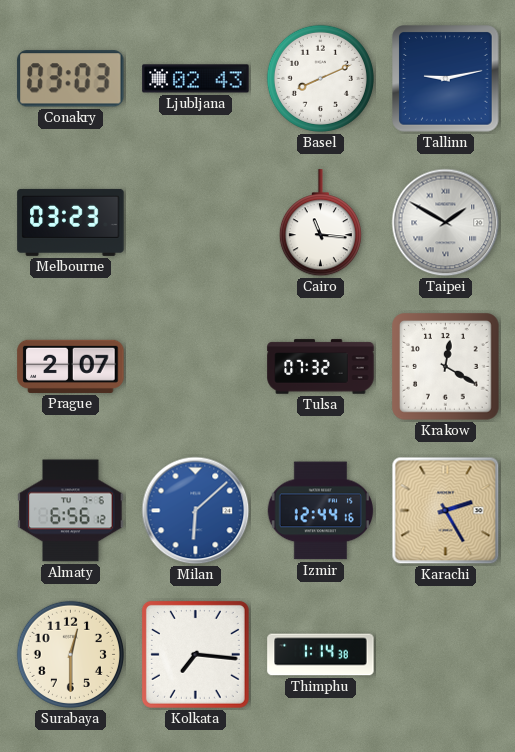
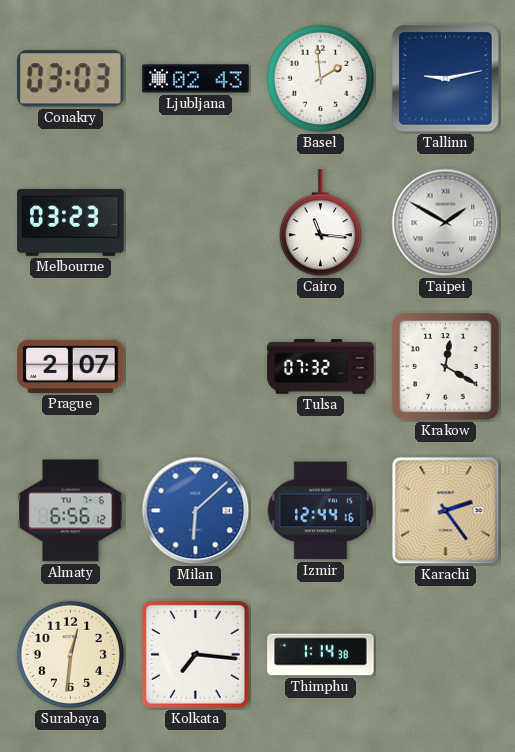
Basel: 8:11 -> 1:59
Karachi: 2:25 -> 2:24
Surabaya: 12:30 -> 12:31
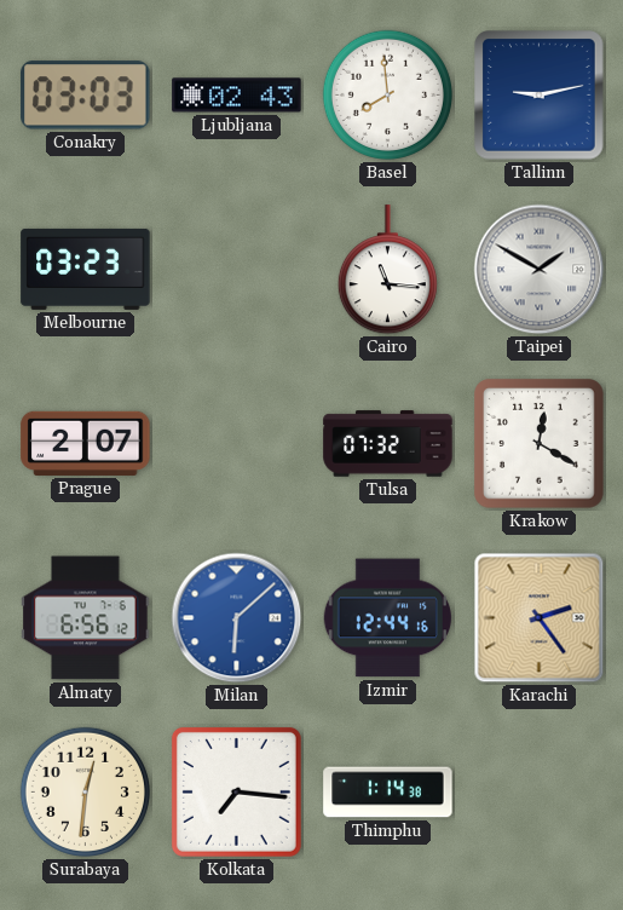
Basel: 1:59 -> 7:59
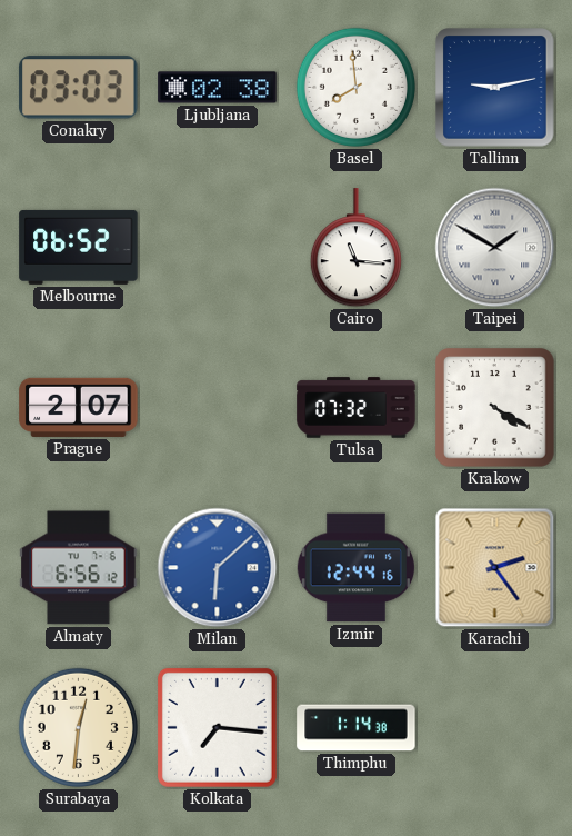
Ljubljana: 02:43 -> 02:38
Melbourne: 03:23 -> 06:52
Krakow: 12:20 -> 4:20
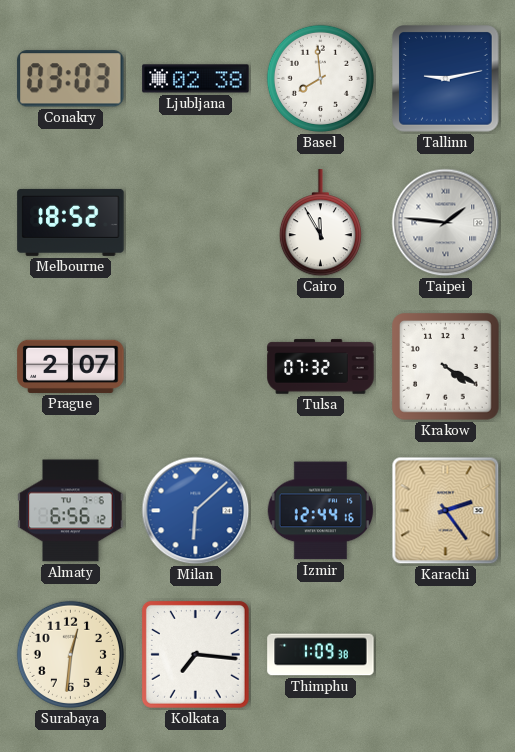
Melbourne: 06:52 -> 18:52
Cairo: 11:16 -> 11:55
Taipei: 1:50 -> 1:46
Thimphu: 1:14 -> 1:09
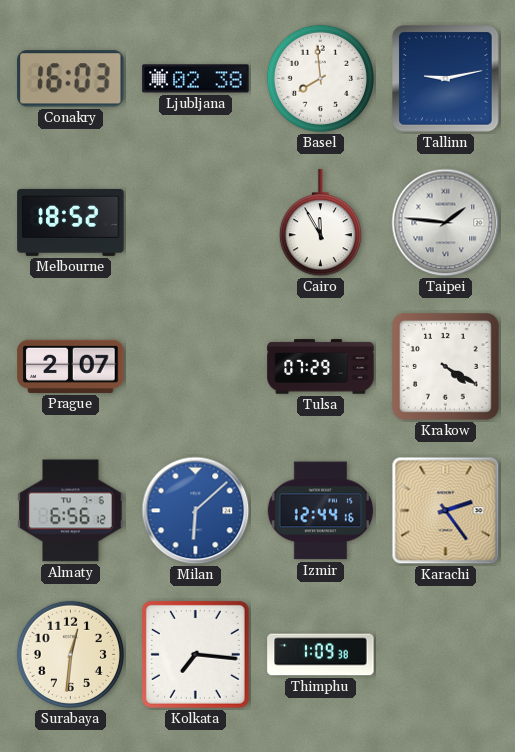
Conakry: 03:03 -> 16:03
Tulsa: 07:32 -> 07:29
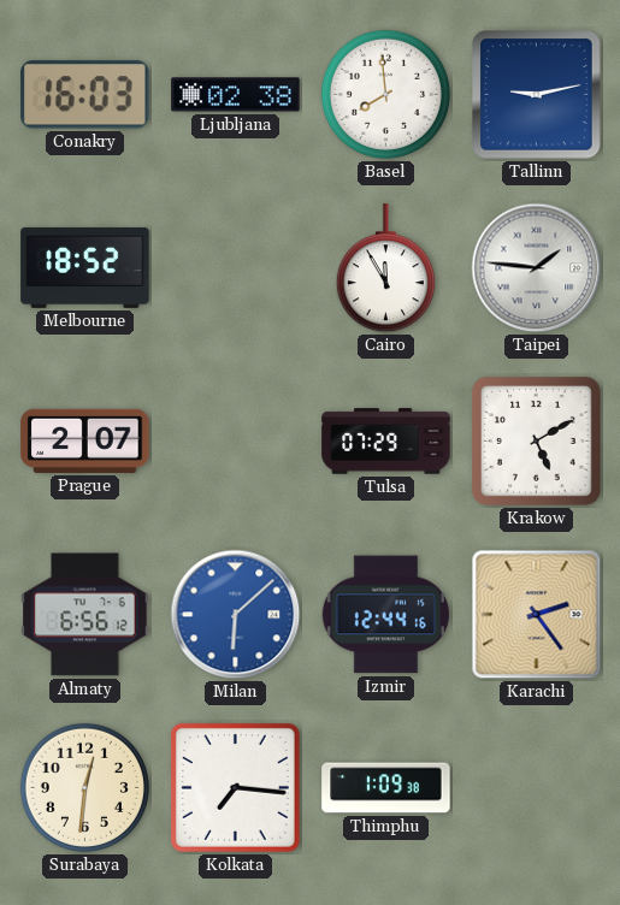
Krakow: 4:20 -> 5:10
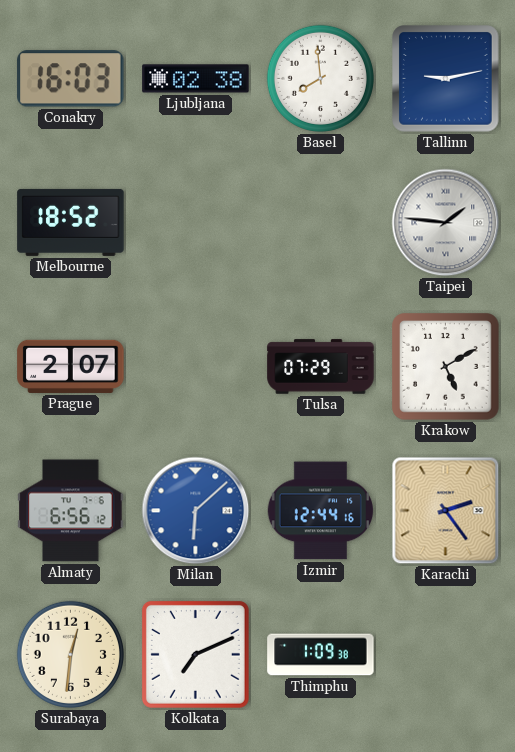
Cairo: 11:55 -> none
Kolkata: 7:16 -> 7:11
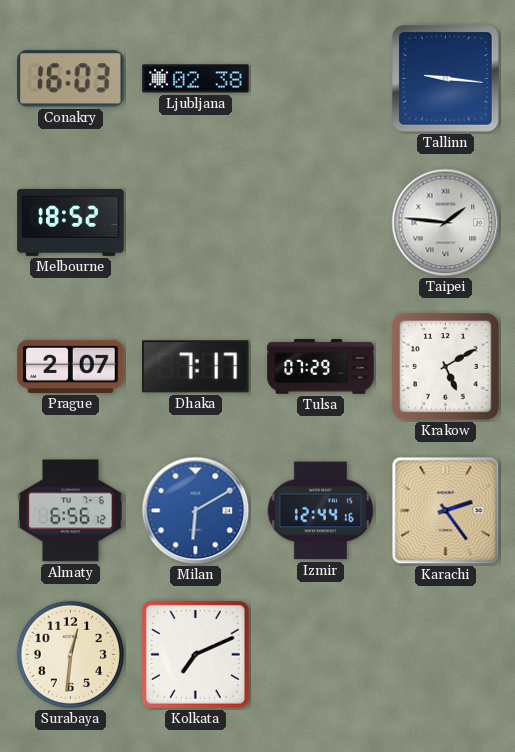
Basel: 7:59 -> none
Tallinn: 9:13 -> 9:16
Dhaka: none -> 7:17
Milan: 6:08 -> 6:10
Thimphu: 1:09 -> none
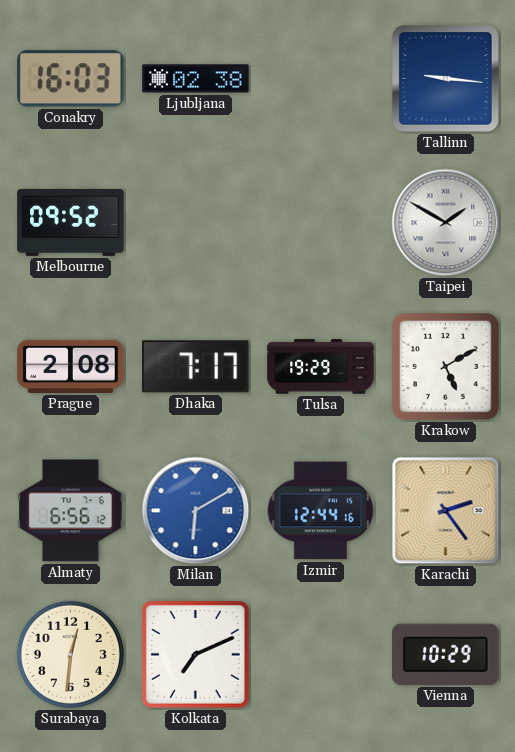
Melbourne: 18:52 -> 09:52
Taipei: 1:46 -> 1:50
Prague: 2:07 -> 2:08
Tulsa: 07:29 -> 19:29
Vienna: none -> 10:29
